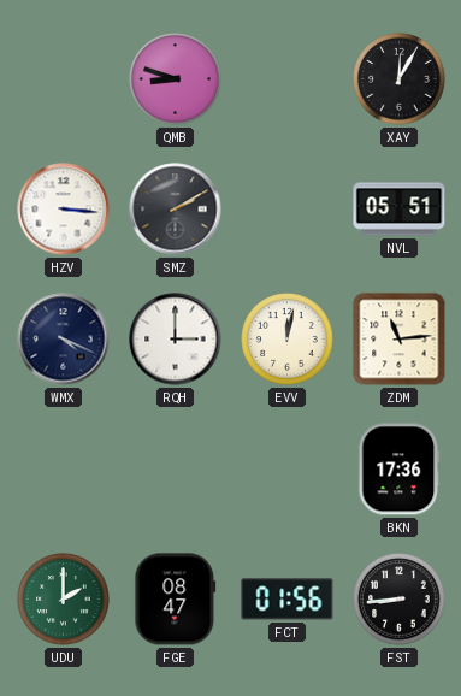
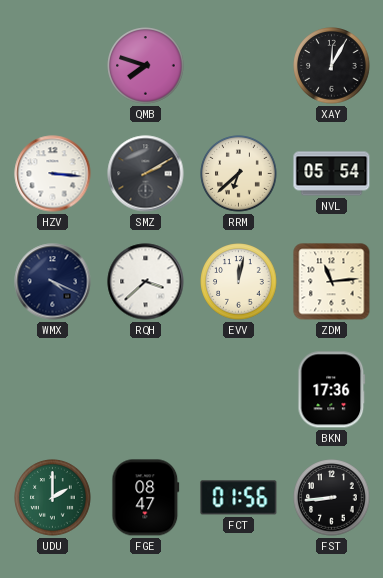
QMB: 8:48 -> 7:48
RRM: none -> 6:38
NVL: 05:51 -> 05:54
RQH: 3:00 -> 3:38
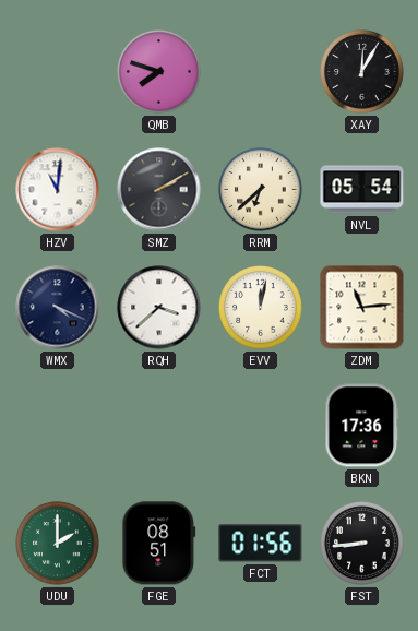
HZV: 3:16 -> 11:01
FGE: 08:47 -> 08:51
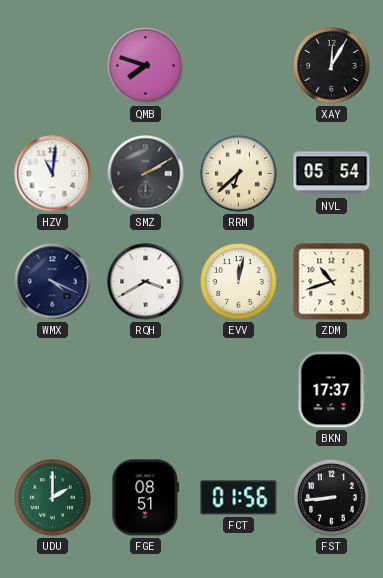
RQH: 3:38 -> 3:40
ZDM: 11:14 -> 10:42
BKN: 17:36 -> 17:37
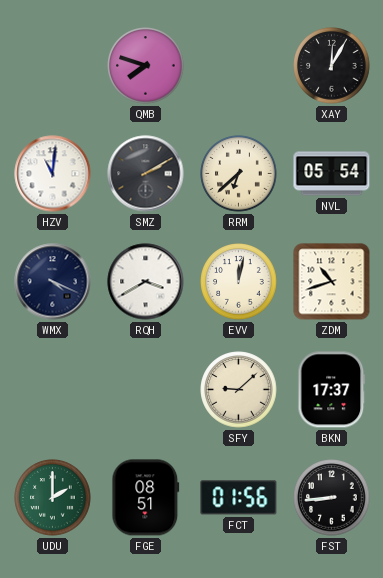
SFY: none -> 9:08
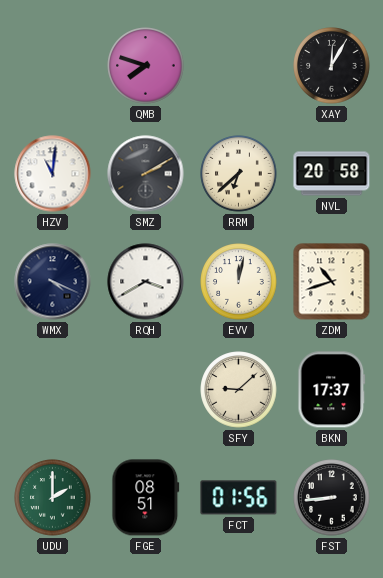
NVL: 05:54 -> 20:58
